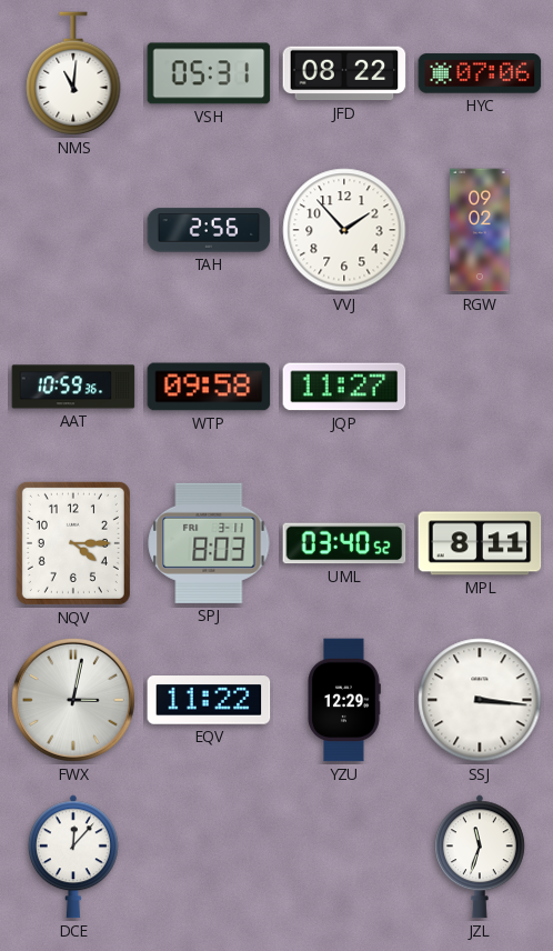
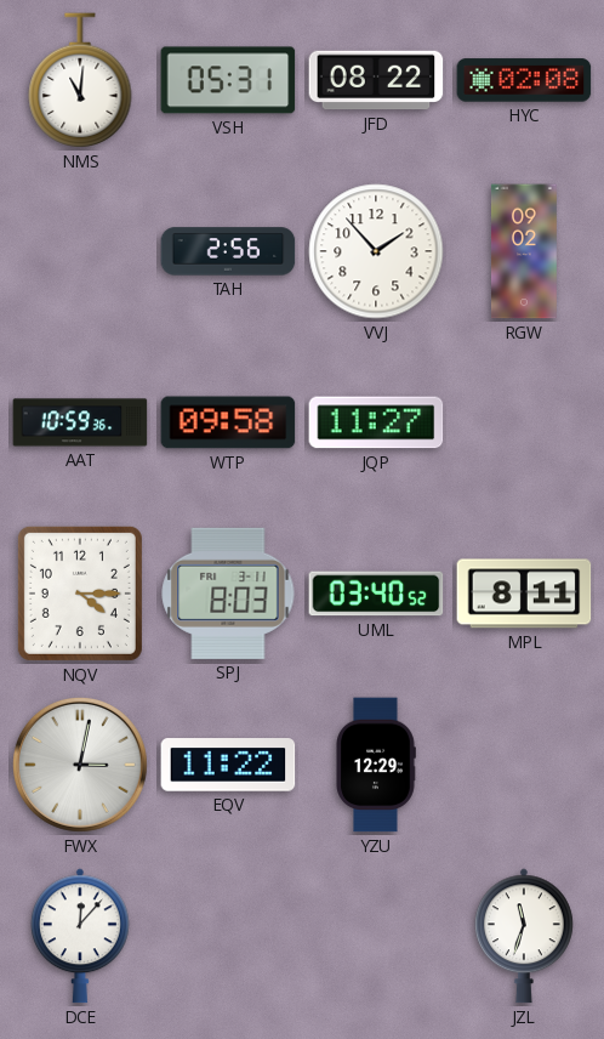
HYC: 07:06 -> 02:08
SSJ: 3:16 -> none
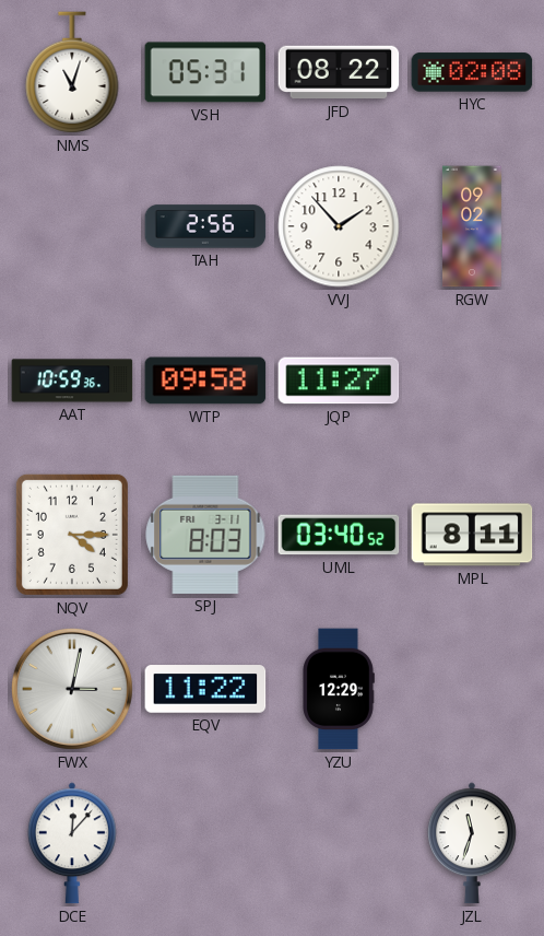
NMS: 11:01 -> 11:03
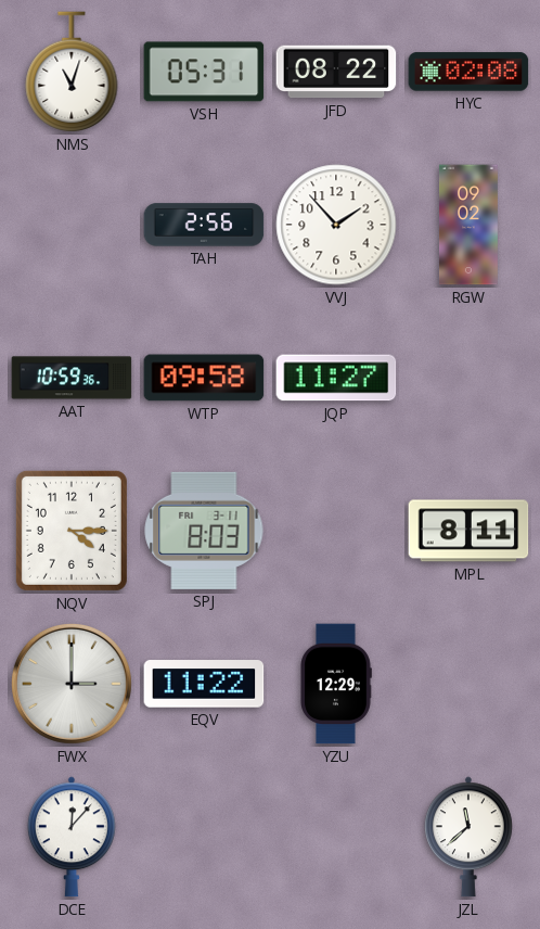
UML: 03:40 -> none
FWX: 3:02 -> 3:00
JZL: 11:33 -> 11:38
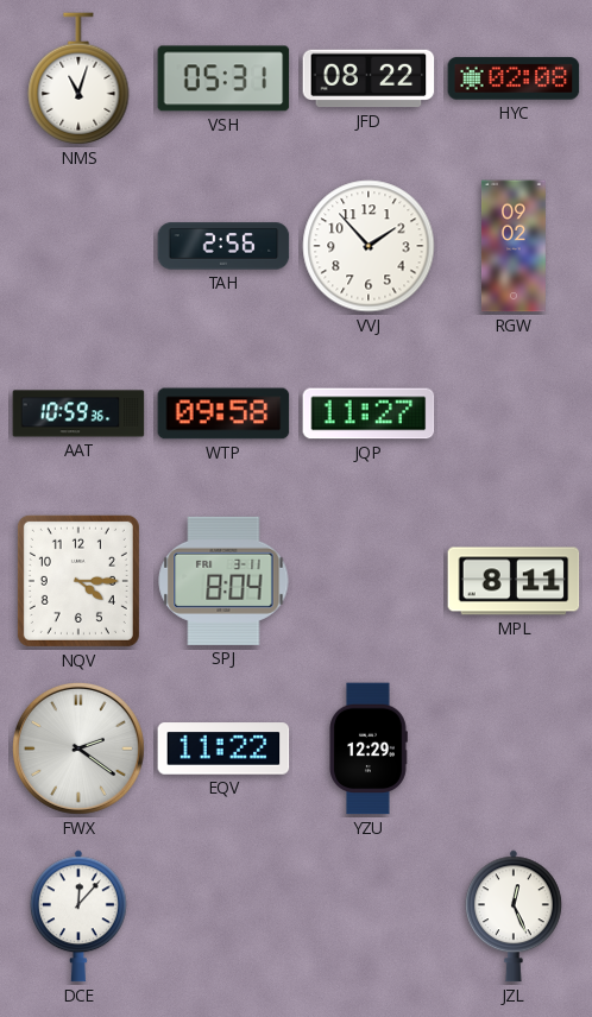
SPJ: 8:03 -> 8:04
FWX: 3:00 -> 2:21
JZL: 11:38 -> 12:26
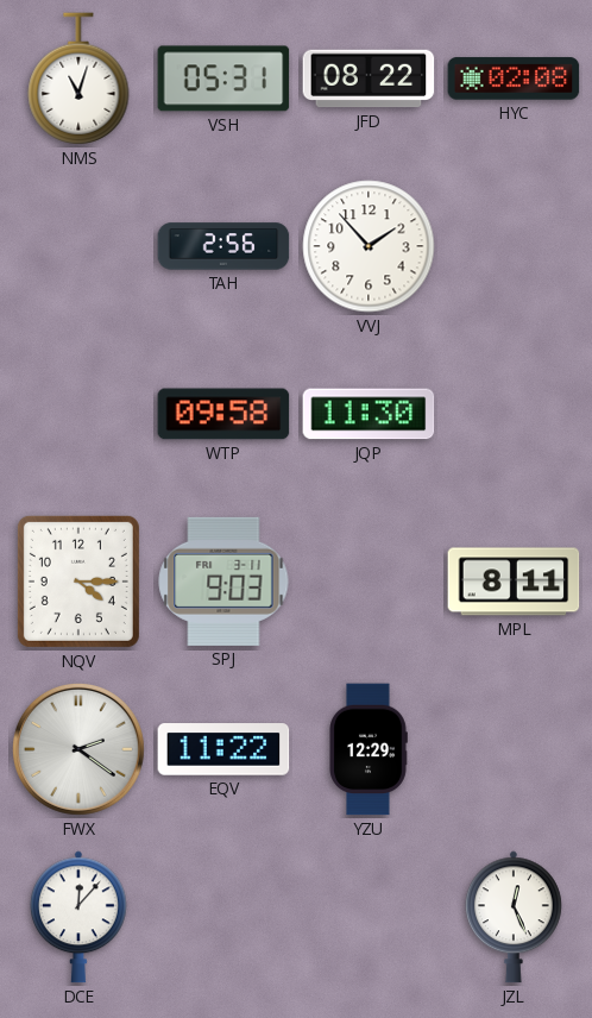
RGW: 09:02 -> none
AAT: 10:59 -> none
JQP: 11:27 -> 11:30
SPJ: 8:04 -> 9:03
